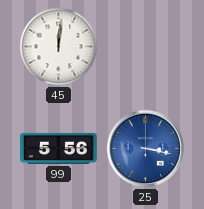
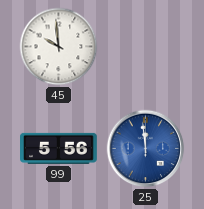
45: 12:01 -> 9:59
25: 3:17 -> 11:59
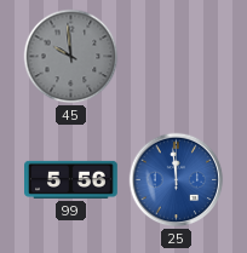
45 dial: white -> grey
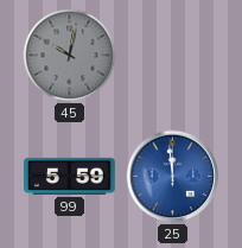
45: 9:59 -> 10:02
99: 5:56 -> 5:59
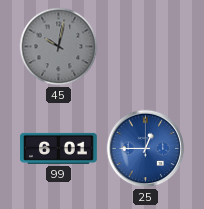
99: 5:59 -> 6:01
25: 11:59 -> 12:45
